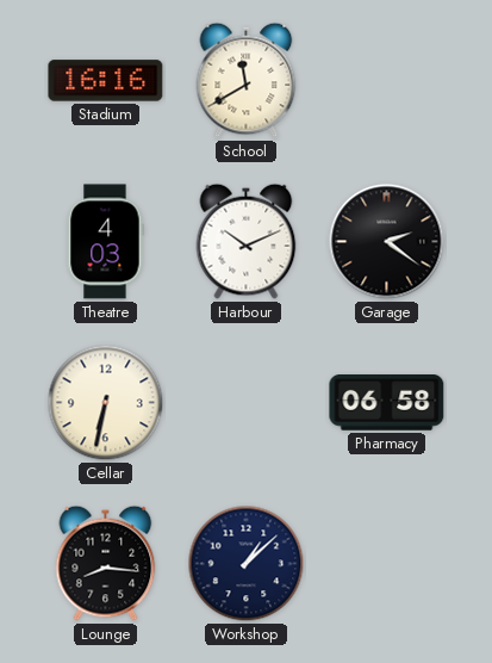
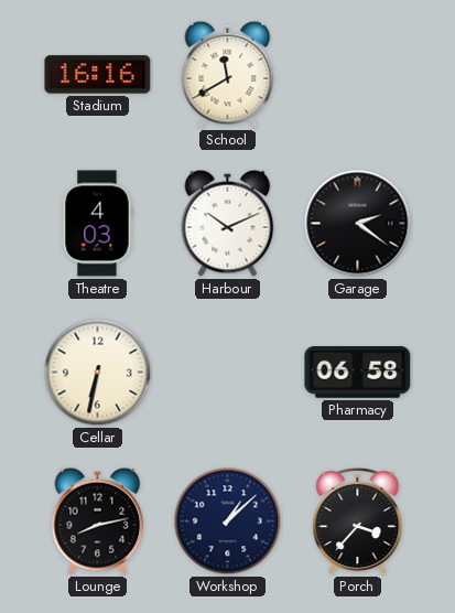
Lounge: 8:16 -> 8:13
Porch: none -> 3:37
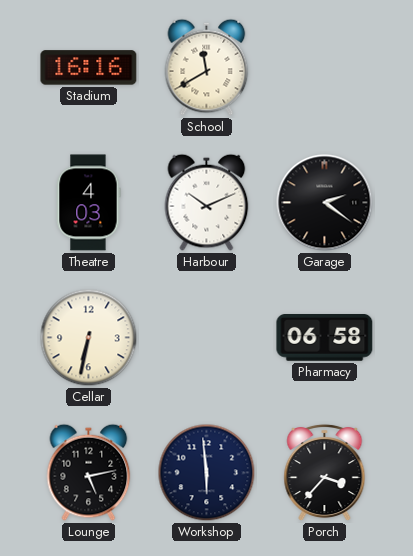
Lounge: 8:13 -> 5:13
Workshop: 1:08 -> 5:59
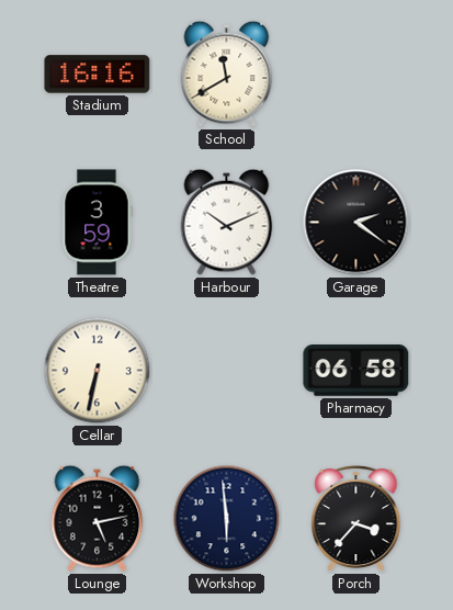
Theatre: 4:03 -> 3:59
